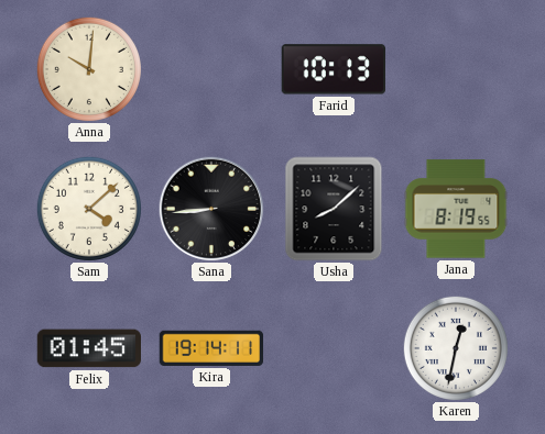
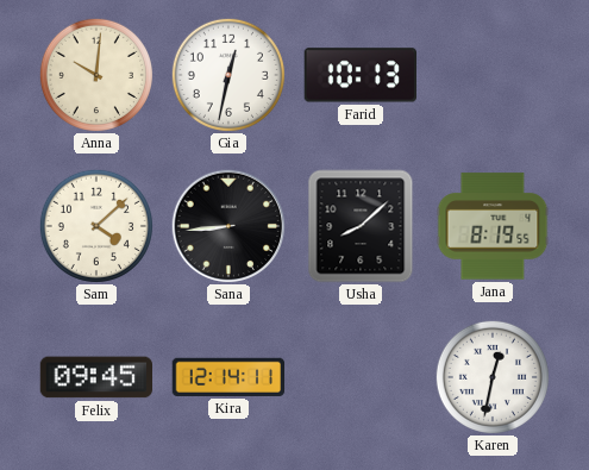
Gia: none -> 12:32
Felix: 01:45 -> 09:45
Kira: 19:14 -> 12:14
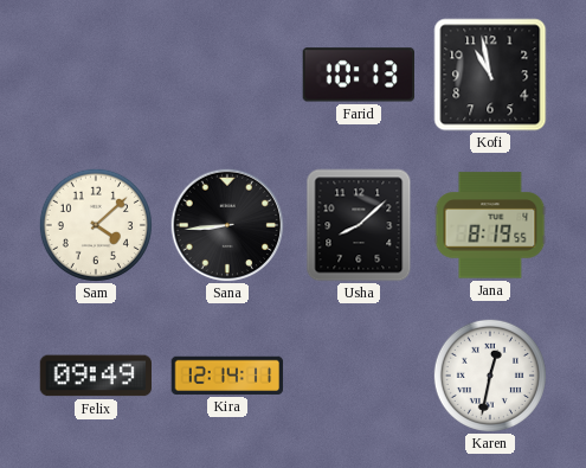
Anna: 10:01 -> none
Gia: 12:32 -> none
Kofi: none -> 10:58
Felix: 09:45 -> 09:49
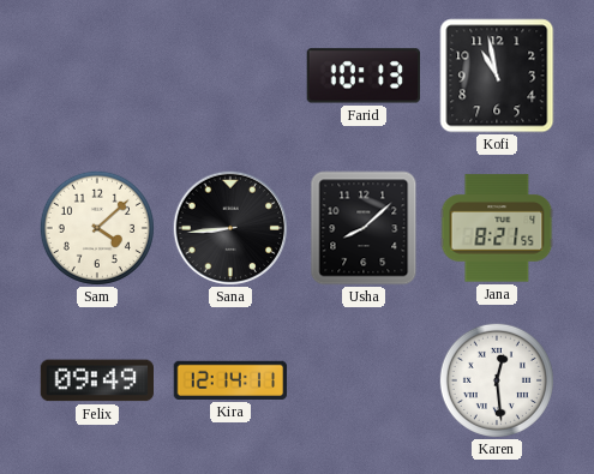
Jana: 8:19 -> 8:21
Karen: 12:32 -> 12:29
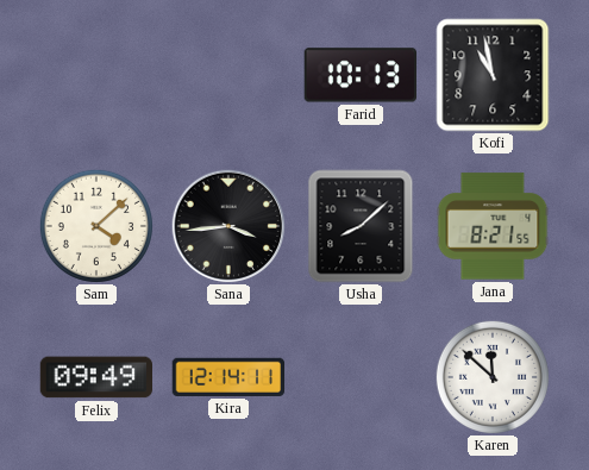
Sana: 8:44 -> 3:44
Karen: 12:29 -> 11:52
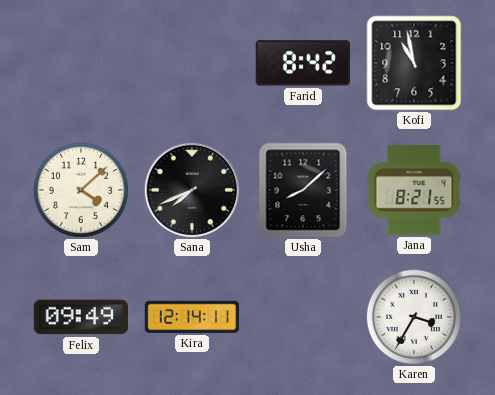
Farid: 10:13 -> 8:42
Sana: 3:44 -> 7:41
Karen: 11:52 -> 3:35
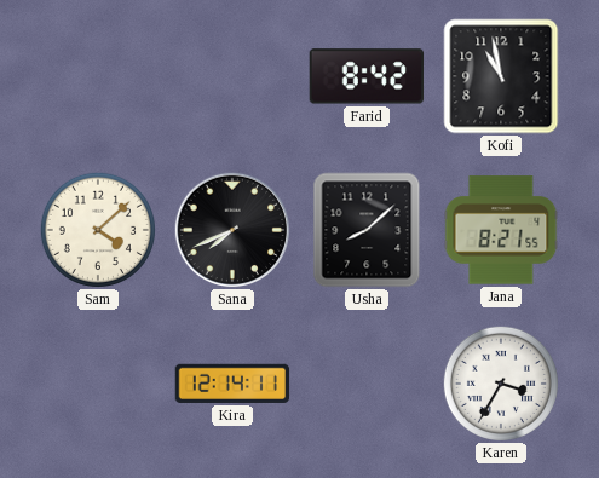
Felix: 09:49 -> none
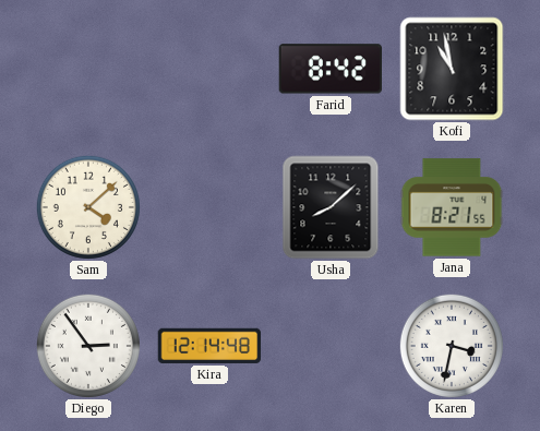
Sana: 7:41 -> none
Diego: none -> 2:54
Kira: 12:14:11 -> 12:14:48
Karen: 3:35 -> 3:32
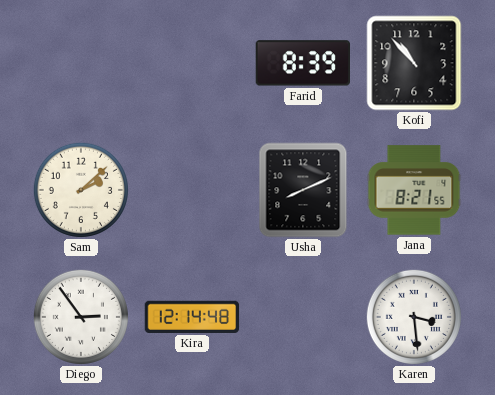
Farid: 8:42 -> 8:39
Kofi: 10:58 -> 10:53
Sam: 4:08 -> 2:08
Usha: 8:08 -> 8:11
Karen: 3:32 -> 3:29
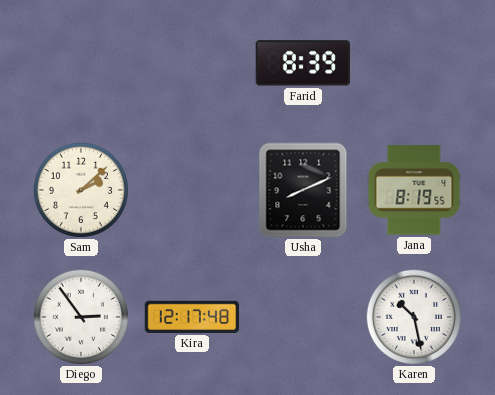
Kofi: 10:53 -> none
Jana: 8:21 -> 8:19
Kira: 12:14 -> 12:17
Karen: 3:29 -> 10:28
